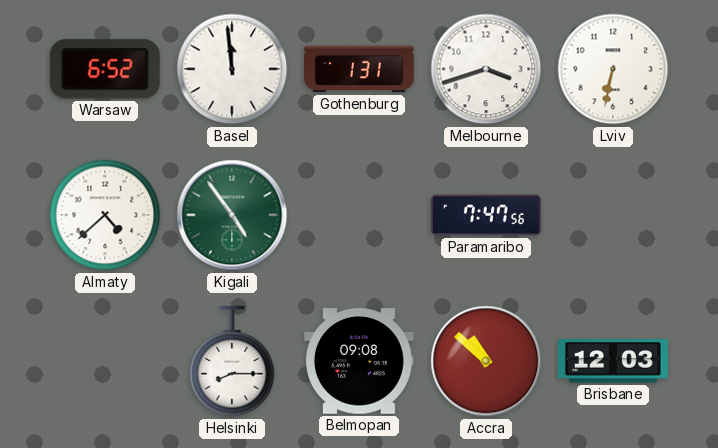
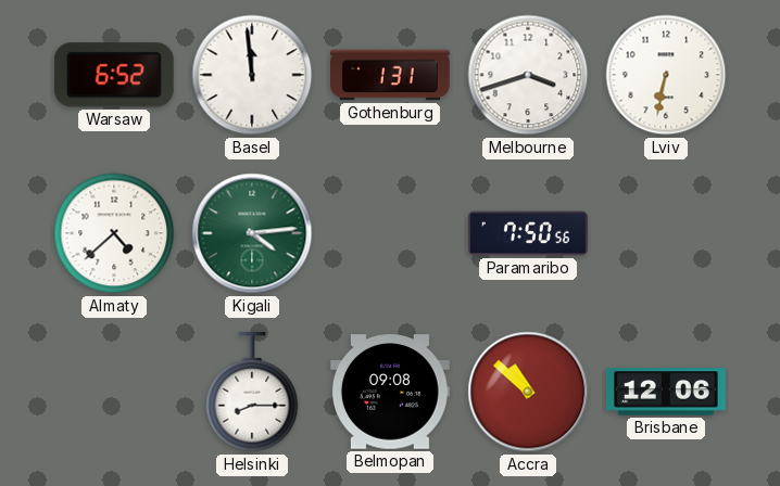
Kigali: 4:54 -> 4:14
Paramaribo: 7:47 -> 7:50
Brisbane: 12:03 -> 12:06
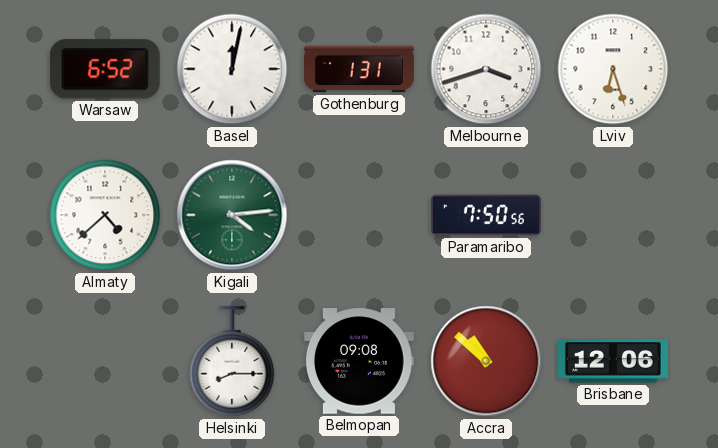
Basel: 11:59 -> 12:02
Lviv: 6:32 -> 6:27
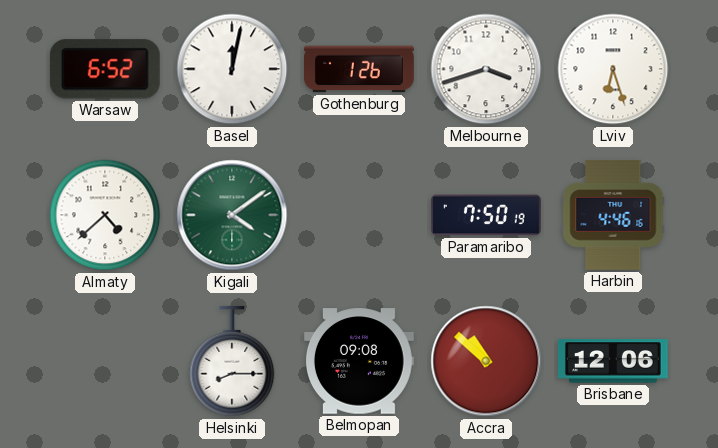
Gothenburg: 1:31 -> 1:26
Kigali: 4:14 -> 4:09
Paramaribo: 7:50:56 -> 7:50:19
Harbin: none -> 4:46
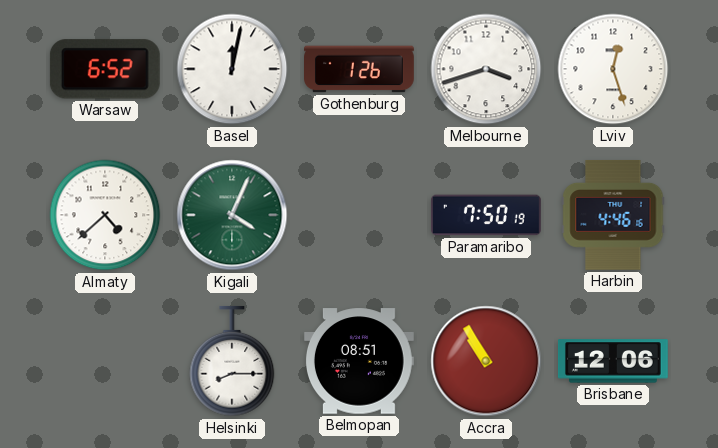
Lviv: 6:27 -> 12:27
Kigali: 4:09 -> 4:04
Belmopan: 09:08 -> 08:51
Accra: 10:52 -> 10:55
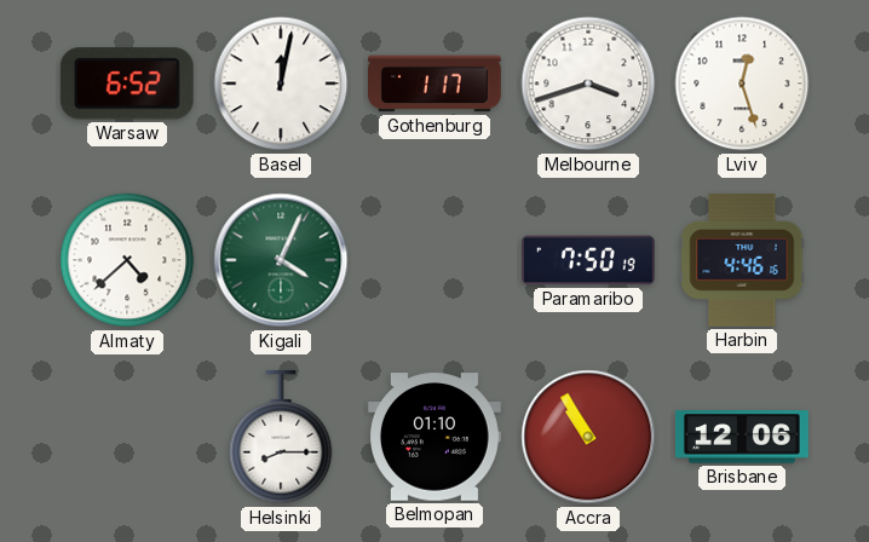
Gothenburg: 1:26 -> 1:17
Belmopan: 08:51 -> 01:10
